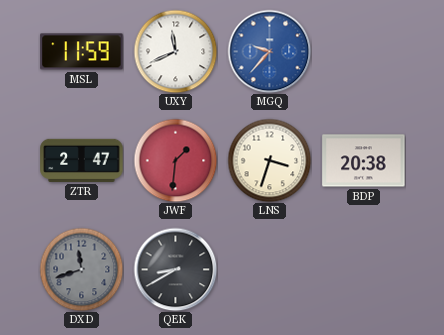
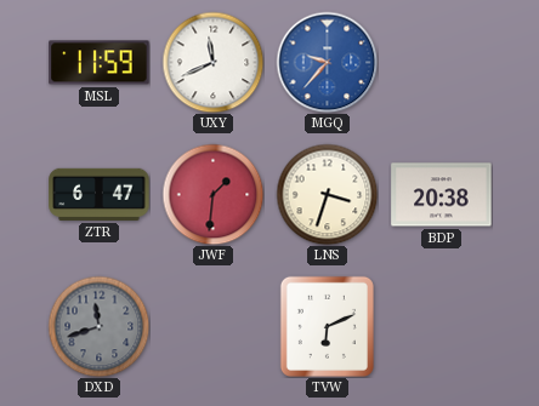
ZTR: 2:47 -> 6:47
QEK: 8:40 -> none
TVW: none -> 6:11
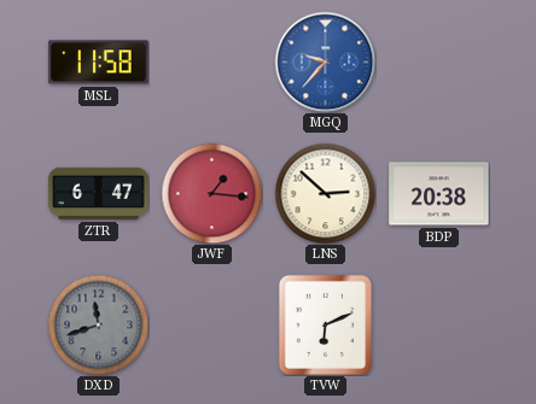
MSL: 11:59 -> 11:58
UXY: 11:41 -> none
JWF: 1:31 -> 1:16
LNS: 3:33 -> 2:52
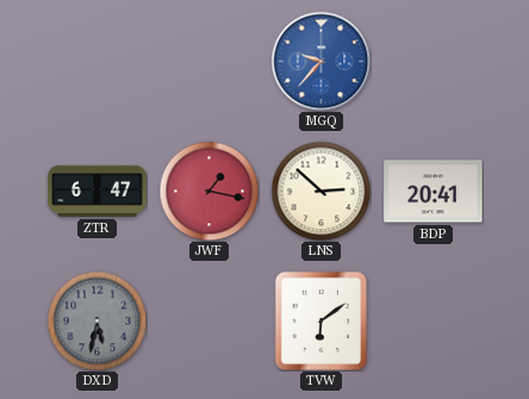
MSL: 11:58 -> none
JWF: 1:16 -> 1:17
BDP: 20:38 -> 20:41
DXD: 11:42 -> 5:32
TVW: 6:11 -> 6:09
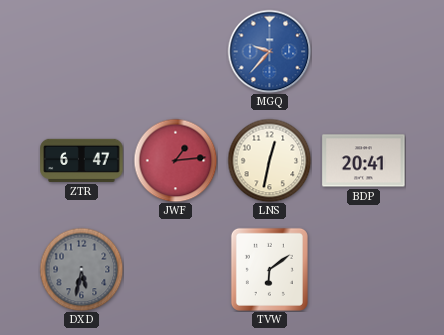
JWF: 1:17 -> 1:14
LNS: 2:52 -> 12:32
